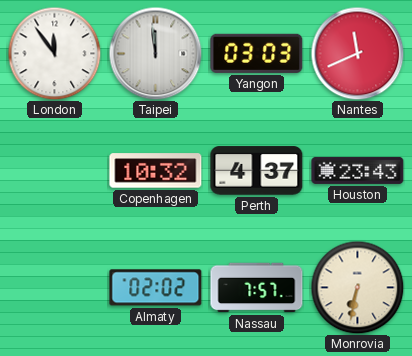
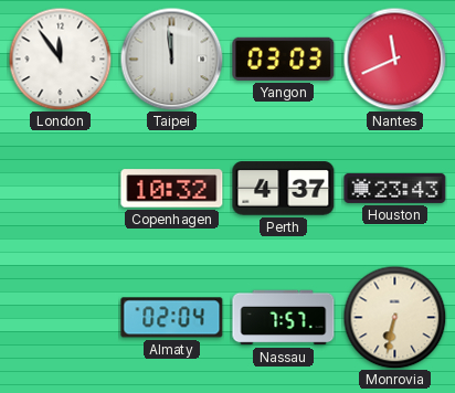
Almaty: 02:02 -> 02:04
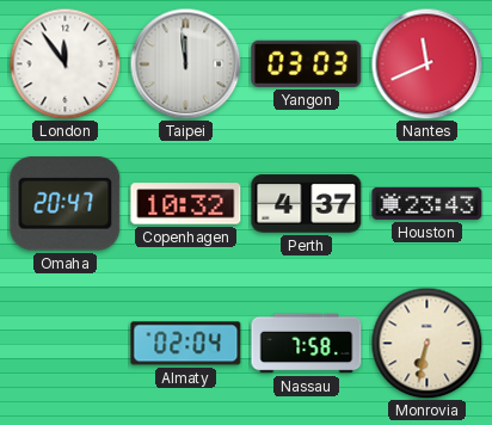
Omaha: none -> 20:47
Nassau: 7:57 -> 7:58
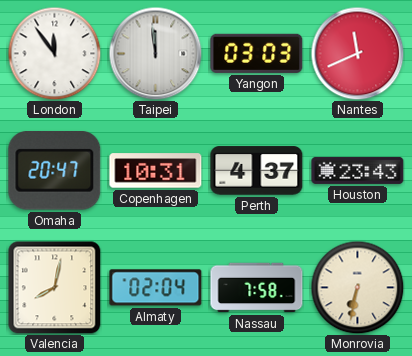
Copenhagen: 10:32 -> 10:31
Valencia: none -> 8:02
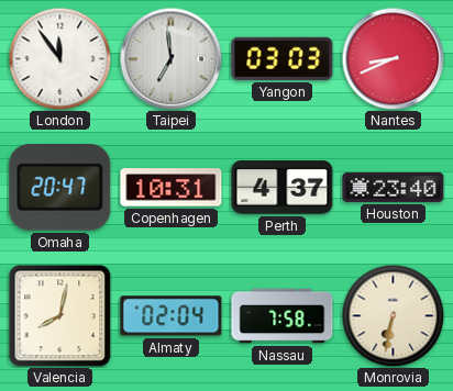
Taipei: 11:59 -> 6:59
Nantes: 11:41 -> 8:41
Houston: 23:43 -> 23:40
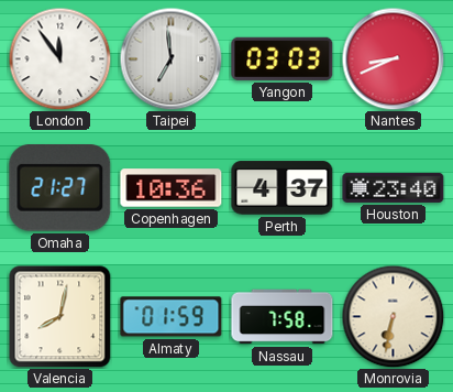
Omaha: 20:47 -> 21:27
Copenhagen: 10:31 -> 10:36
Almaty: 02:04 -> 01:59
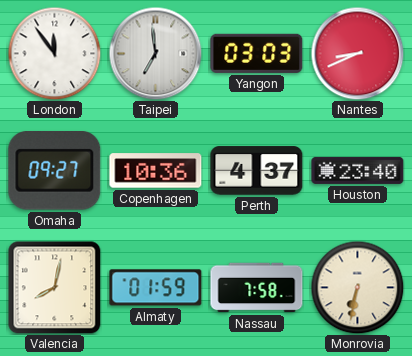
Omaha: 21:27 -> 09:27
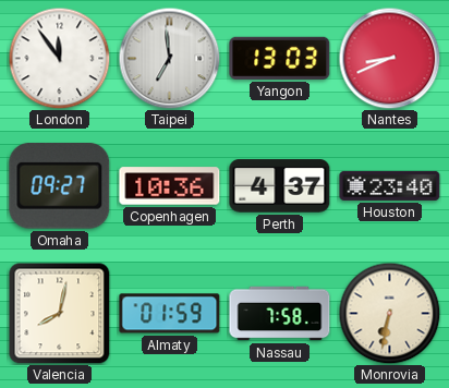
Yangon: 03:03 -> 13:03
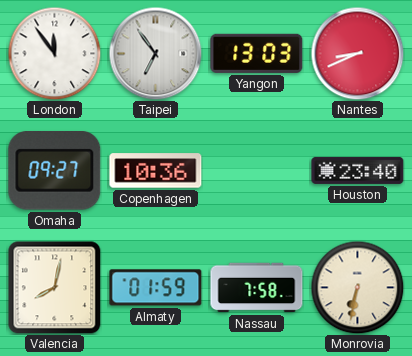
Taipei: 6:59 -> 6:54
Perth: 4:37 -> none
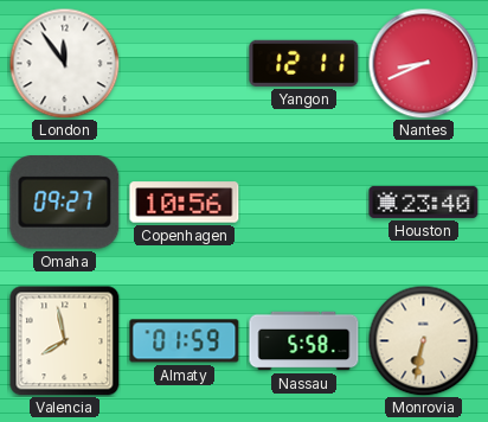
Taipei: 6:54 -> none
Yangon: 13:03 -> 12:11
Copenhagen: 10:36 -> 10:56
Valencia: 8:02 -> 7:58
Nassau: 7:58 -> 5:58
